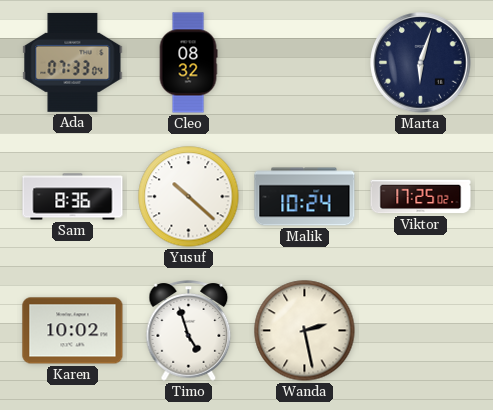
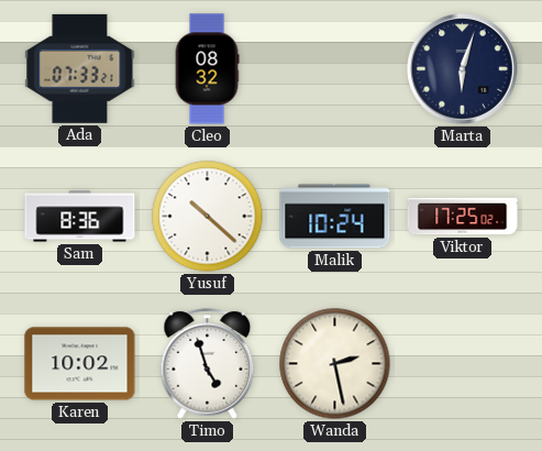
Ada: 07:33:04 -> 07:33:21
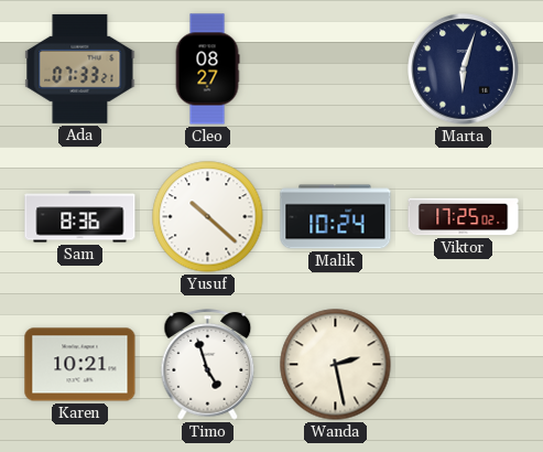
Cleo: 08:32 -> 08:27
Karen: 10:02 -> 10:21
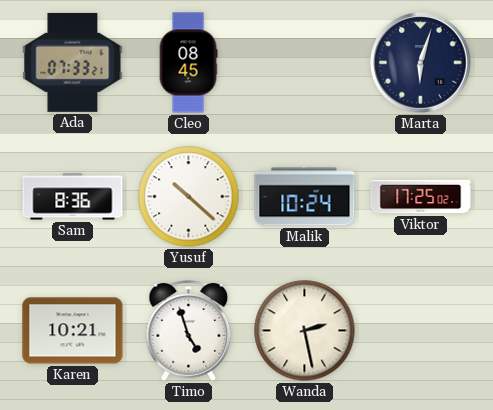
Cleo: 08:27 -> 08:45
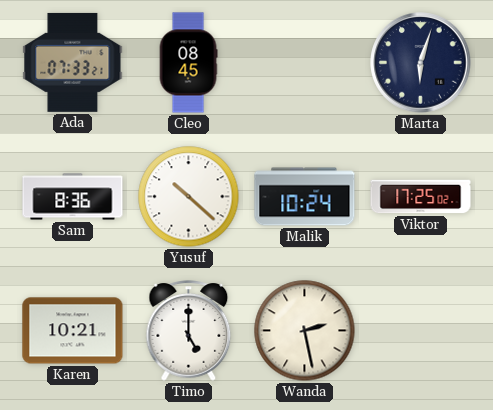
Timo: 4:57 -> 5:00
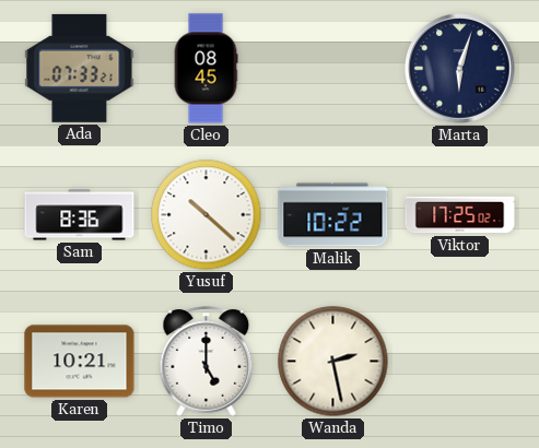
Malik: 10:24 -> 10:22
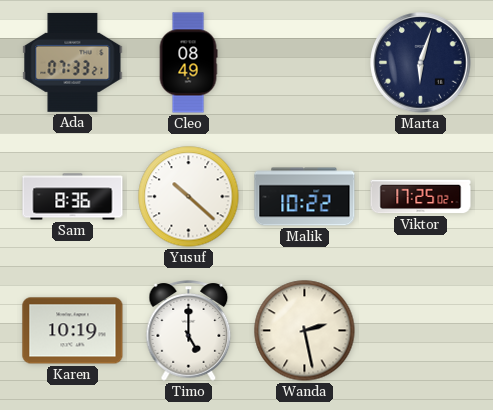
Cleo: 08:45 -> 08:49
Karen: 10:21 -> 10:19
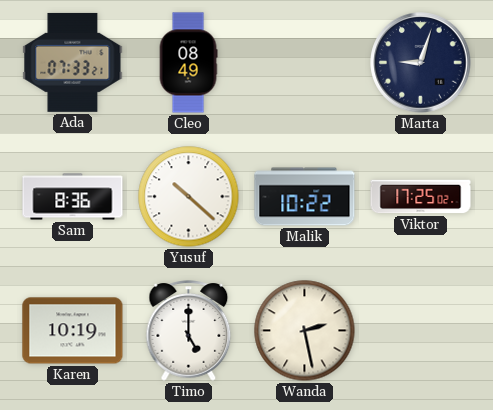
Marta: 6:03 -> 9:03
